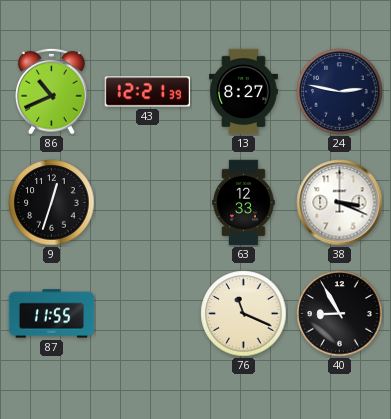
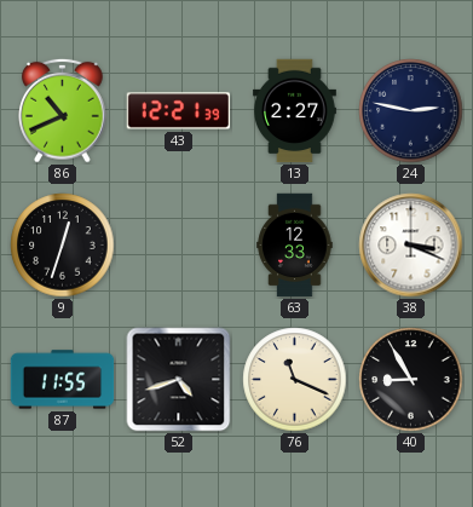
13: 8:27 -> 2:27
52: none -> 4:42
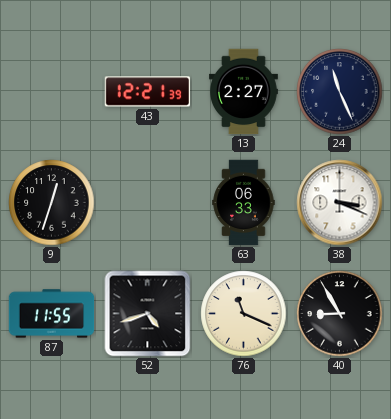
86: 10:41 -> none
24: 2:47 -> 11:26
63: 12:33 -> 06:33
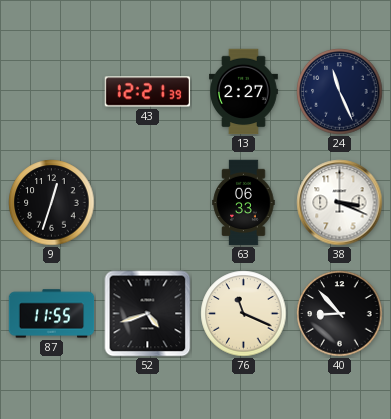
40: 8:55 -> 8:53
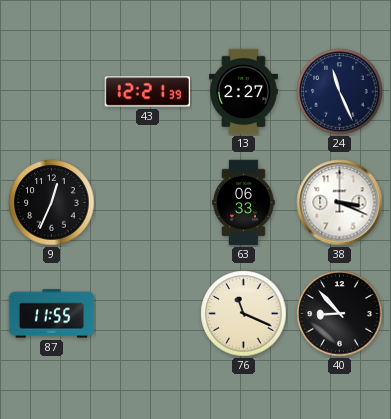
9: 12:33 -> 12:34
52: 4:42 -> none
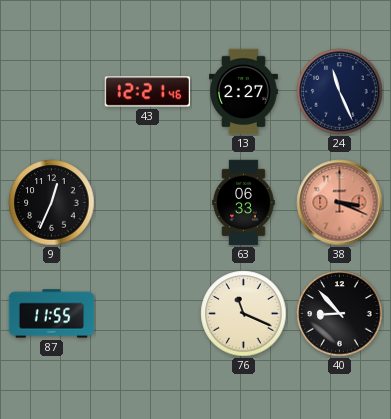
43: 12:21:39 -> 12:21:46
38 dial: white -> salmon
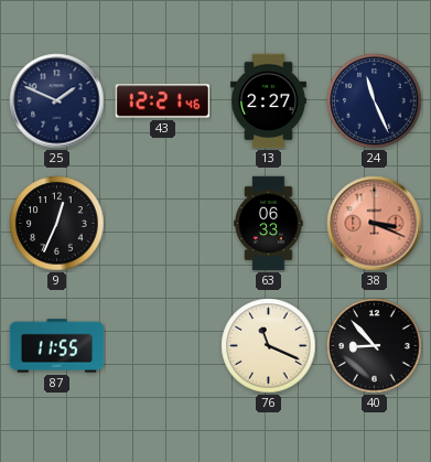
25: none -> 1:49
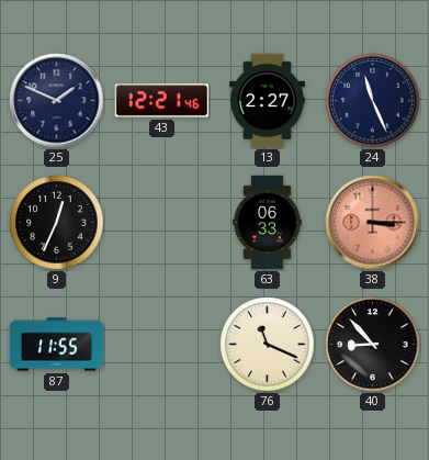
38: 3:19 -> 3:15
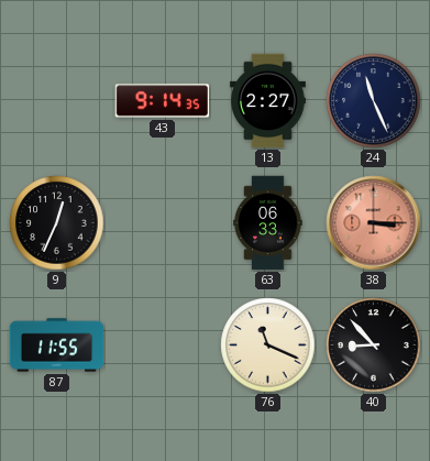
25: 1:49 -> none
43: 12:21 -> 9:14
